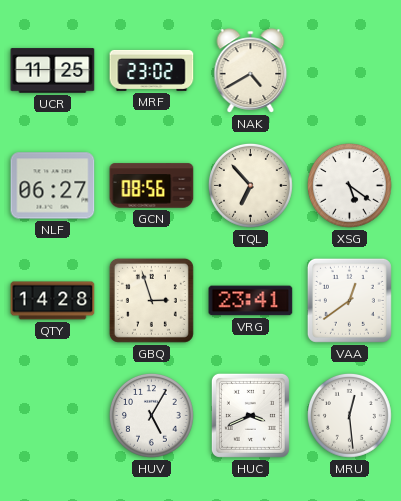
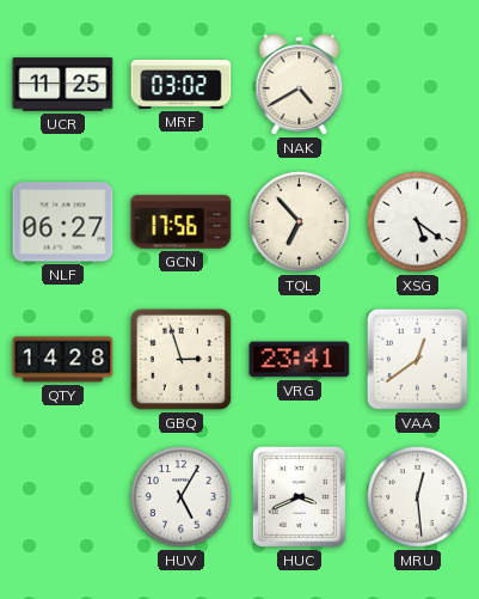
MRF: 23:02 -> 03:02
GCN: 08:56 -> 17:56
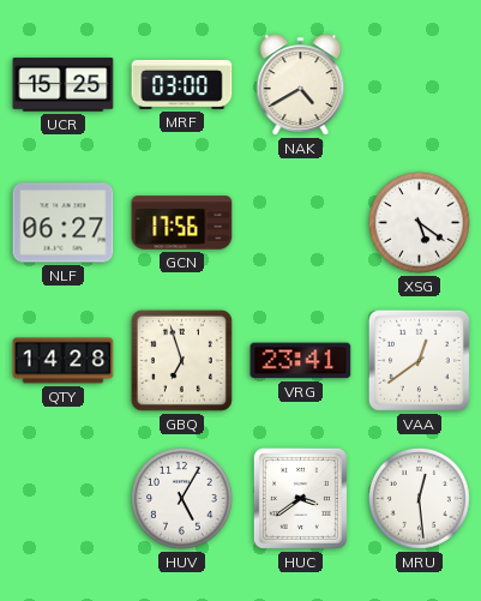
UCR: 11:25 -> 15:25
MRF: 03:02 -> 03:00
TQL: 6:53 -> none
GBQ: 2:57 -> 6:57
HUC: 3:41 -> 3:39
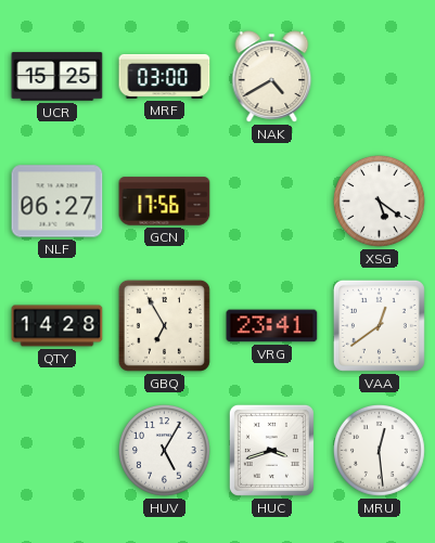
GBQ: 6:57 -> 6:55
HUC: 3:39 -> 3:42
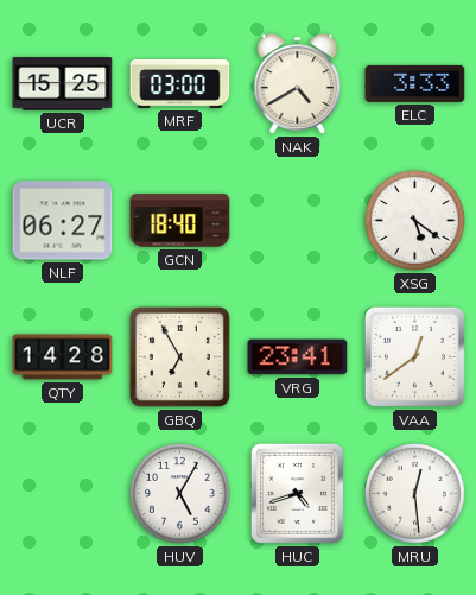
ELC: none -> 3:33
GCN: 17:56 -> 18:40
HUC: 3:42 -> 4:42
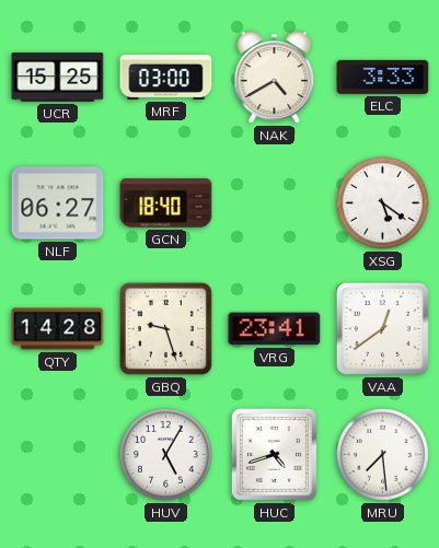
GBQ: 6:55 -> 9:27
MRU: 12:29 -> 7:29
